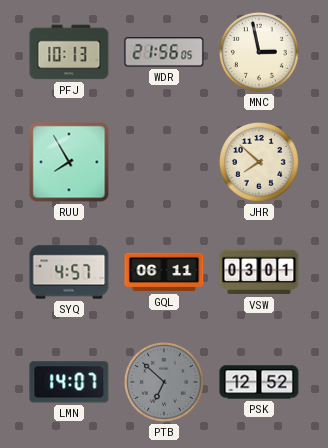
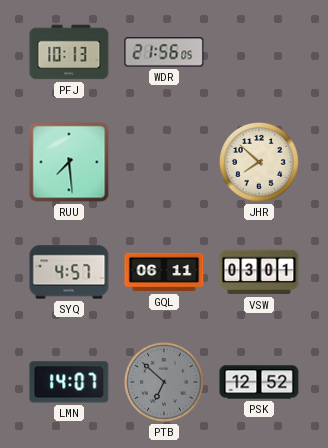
MNC: 2:58 -> none
RUU: 7:55 -> 7:29
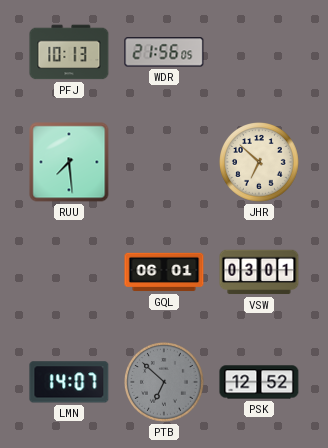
JHR: 7:52 -> 6:52
SYQ: 4:57 -> none
GQL: 06:11 -> 06:01
